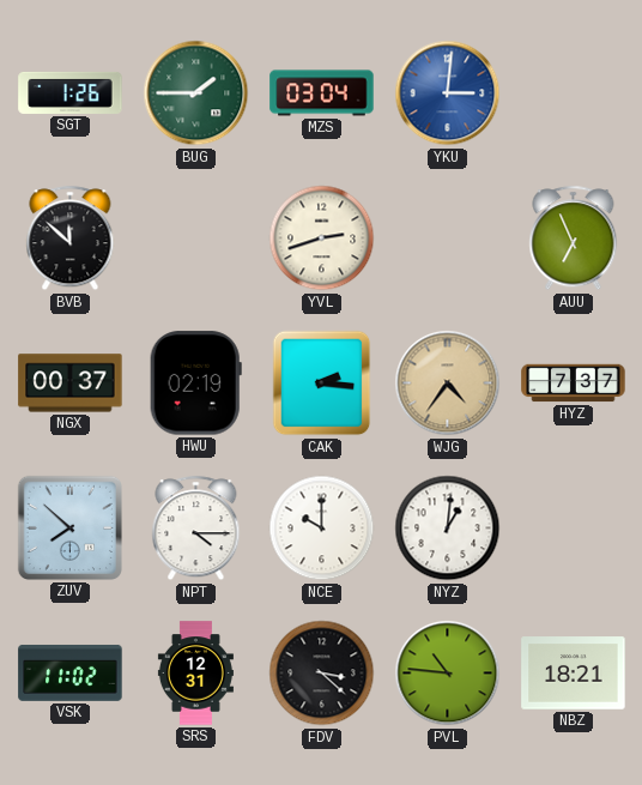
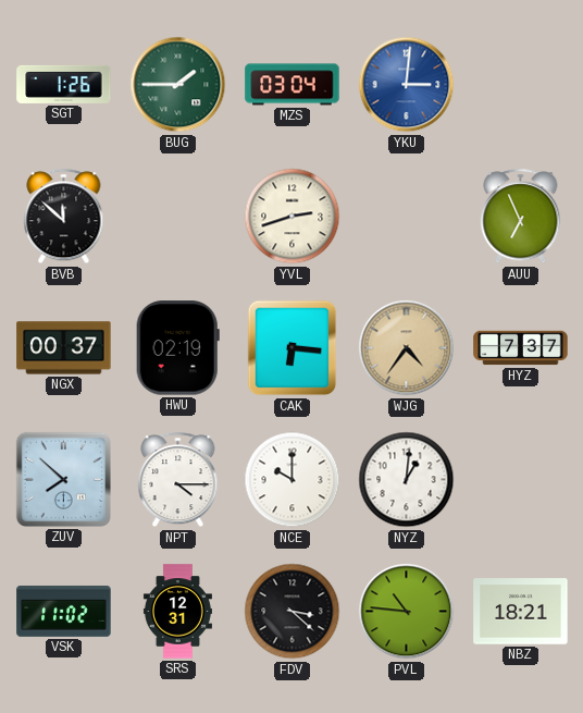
CAK: 2:16 -> 6:16
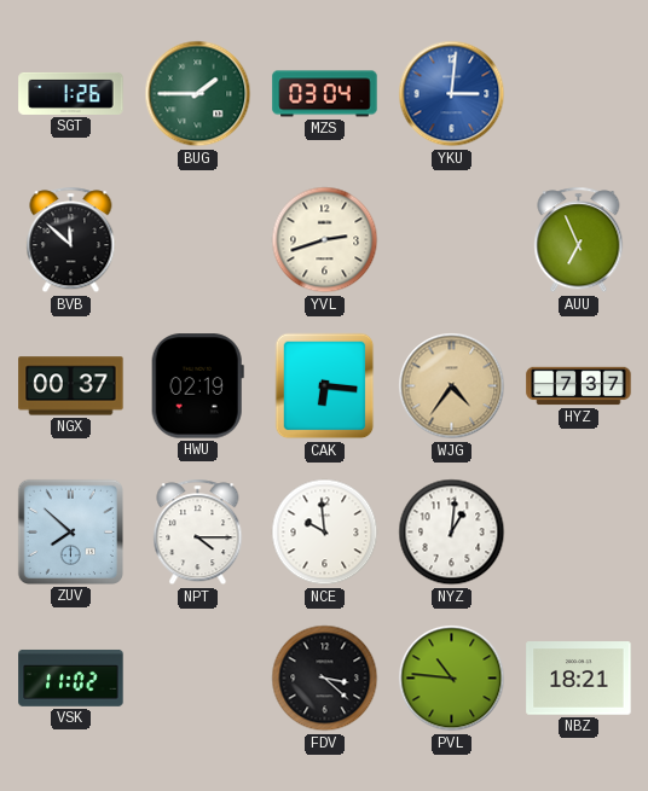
NCE: 10:00 -> 9:59
SRS: 12:31 -> none
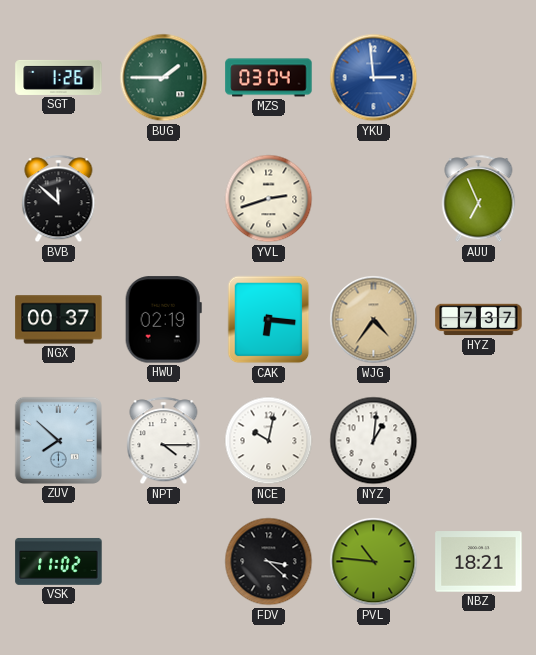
YKU: 3:01 -> 2:59
NCE: 9:59 -> 10:02
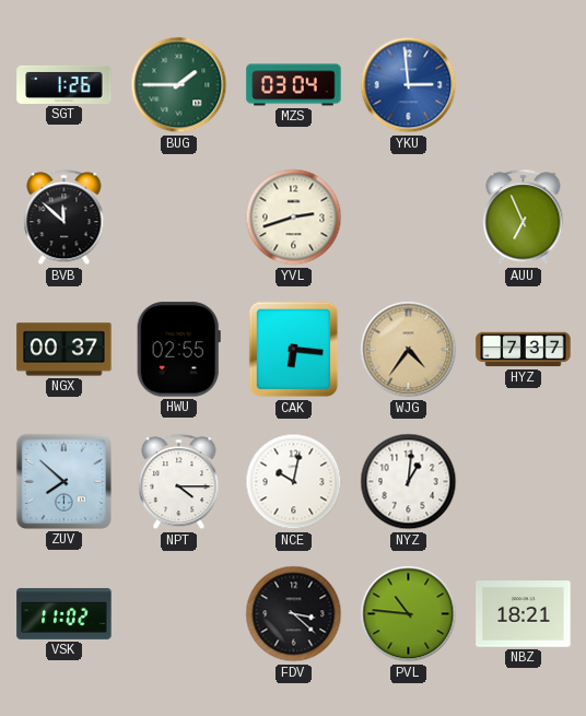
HWU: 02:19 -> 02:55
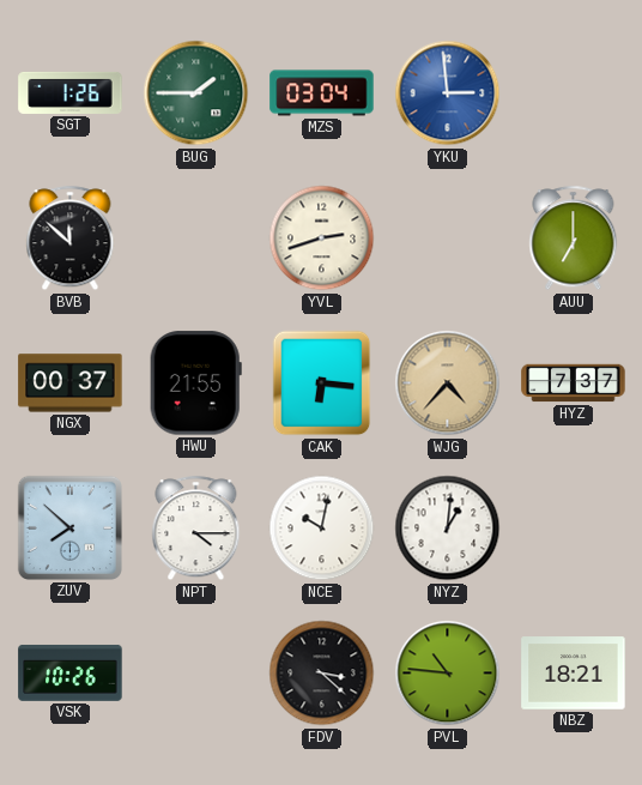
AUU: 6:56 -> 7:00
HWU: 02:55 -> 21:55
WJG: 4:36 -> 4:37
VSK: 11:02 -> 10:26
